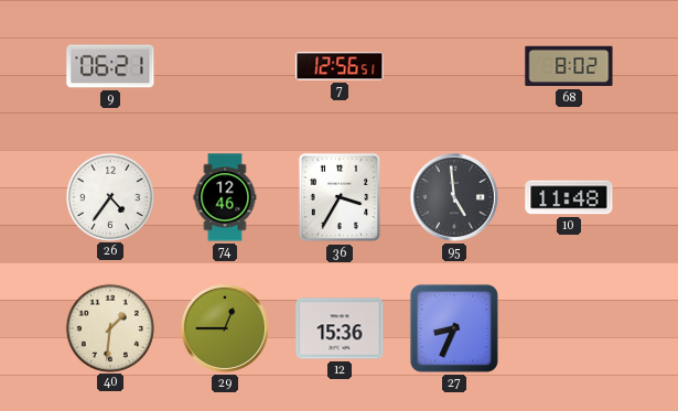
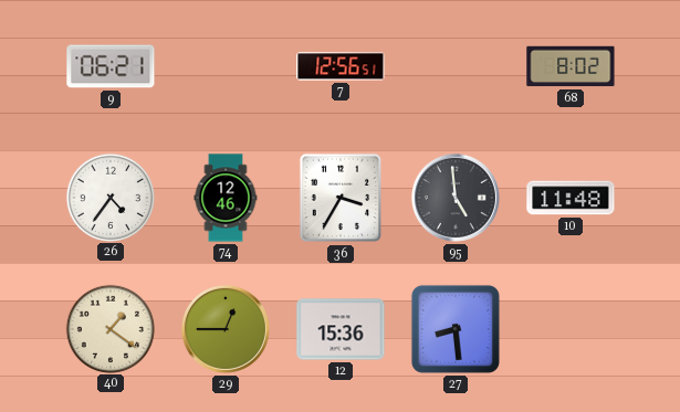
40: 1:31 -> 1:21
27: 8:34 -> 8:29
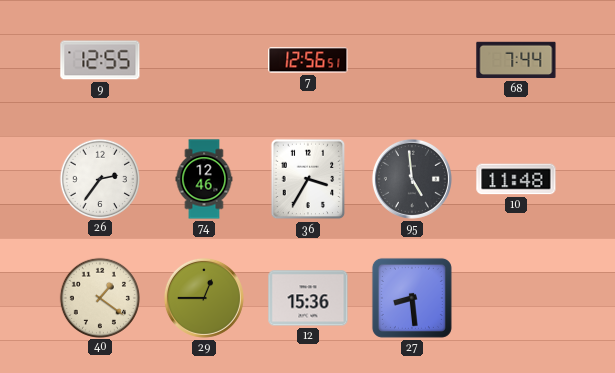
9: 06:21 -> 12:55
68: 8:02 -> 7:44
26: 4:36 -> 2:36
